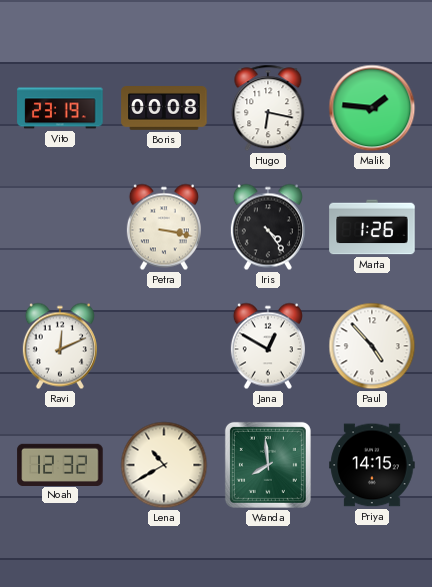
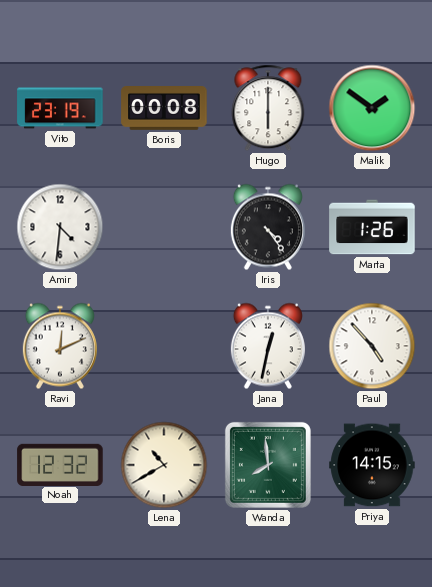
Hugo: 6:17 -> 6:00
Malik: 1:46 -> 1:51
Amir: none -> 4:31
Petra: 3:17 -> none
Jana: 12:50 -> 12:32
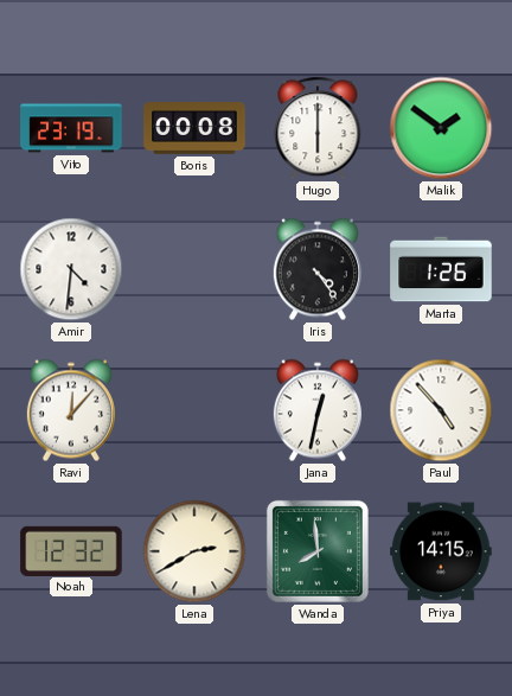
Ravi: 12:11 -> 12:07
Lena: 10:40 -> 2:40
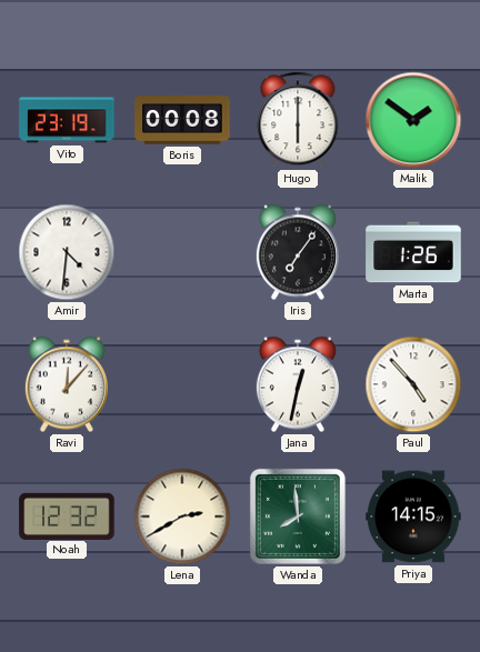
Iris: 4:24 -> 7:06
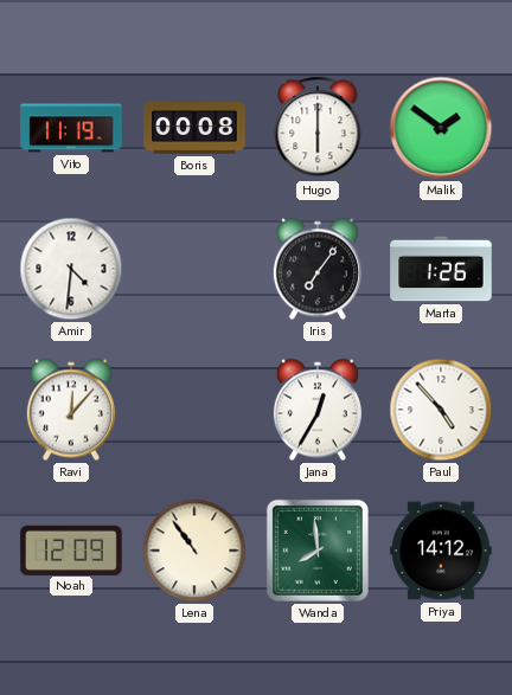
Vito: 23:19 -> 11:19
Jana: 12:32 -> 12:35
Noah: 12:32 -> 12:09
Lena: 2:40 -> 10:54
Priya: 14:15 -> 14:12
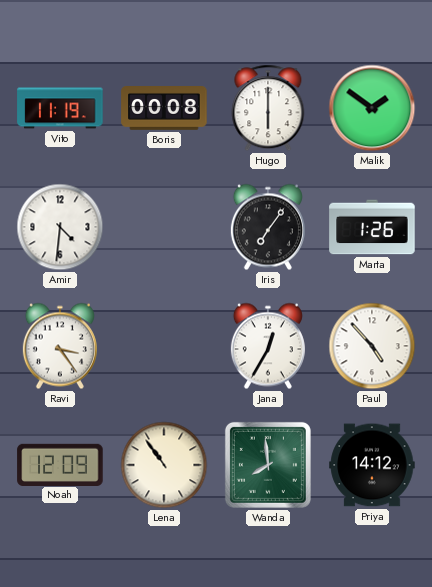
Ravi: 12:07 -> 3:24
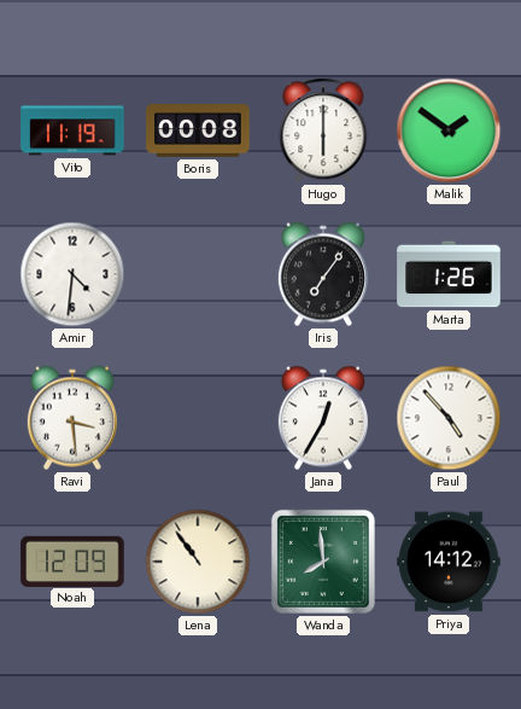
Ravi: 3:24 -> 3:29
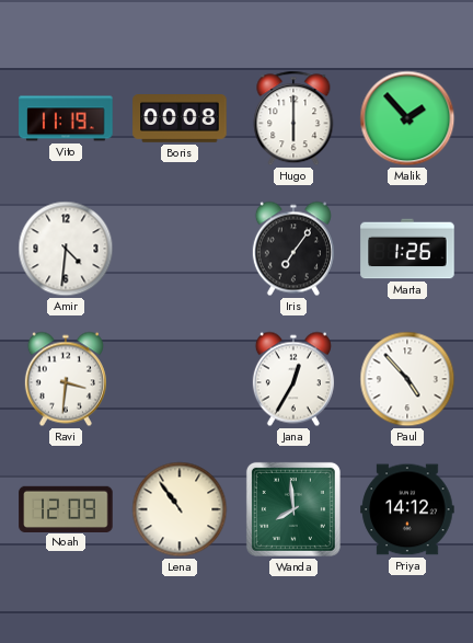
Malik: 1:51 -> 1:53
Ravi: 3:29 -> 3:31
